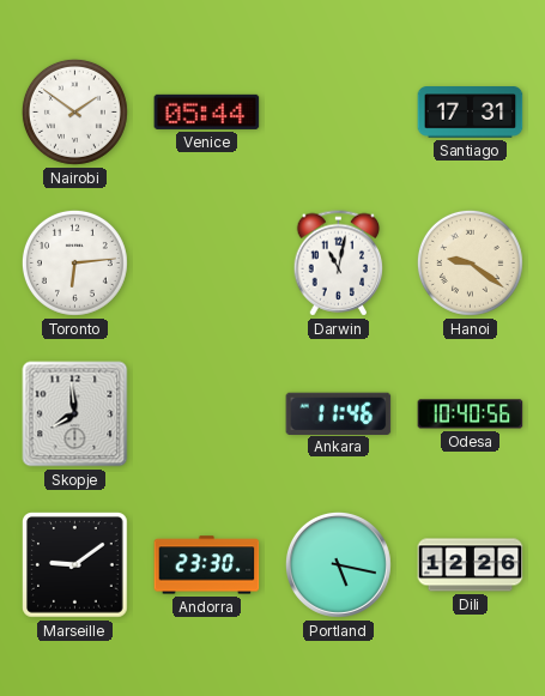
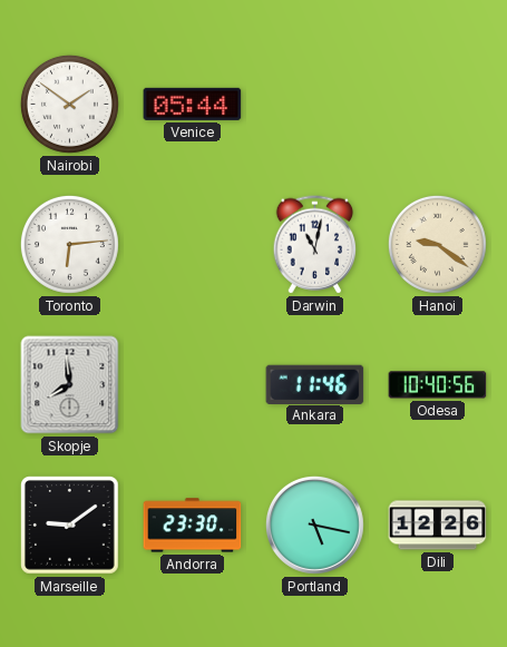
Santiago: 17:31 -> none
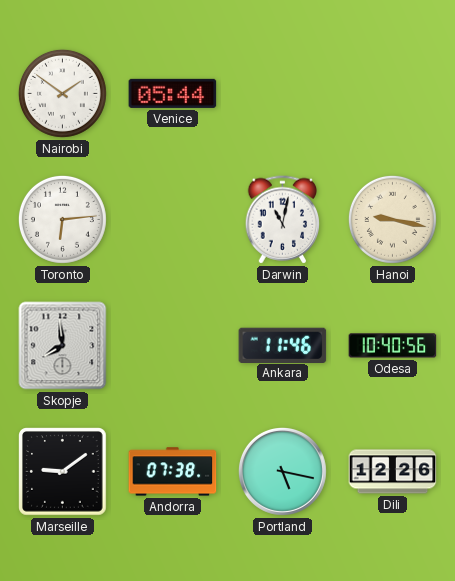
Hanoi: 9:21 -> 9:17
Andorra: 23:30 -> 07:38
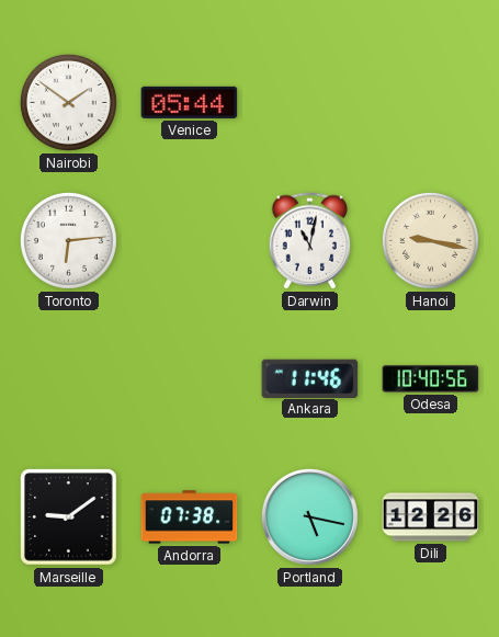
Skopje: 7:59 -> none
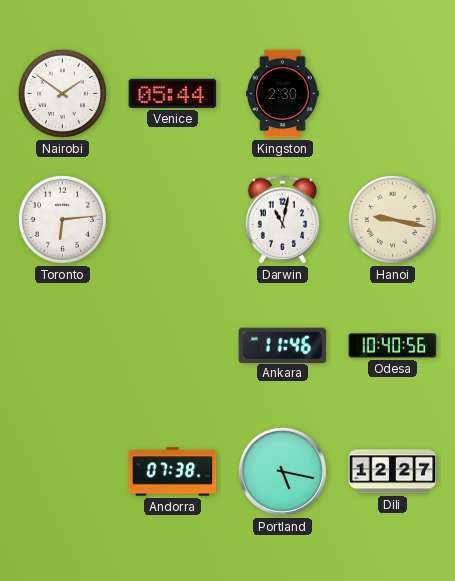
Kingston: none -> 2:30
Marseille: 9:09 -> none
Dili: 12:26 -> 12:27
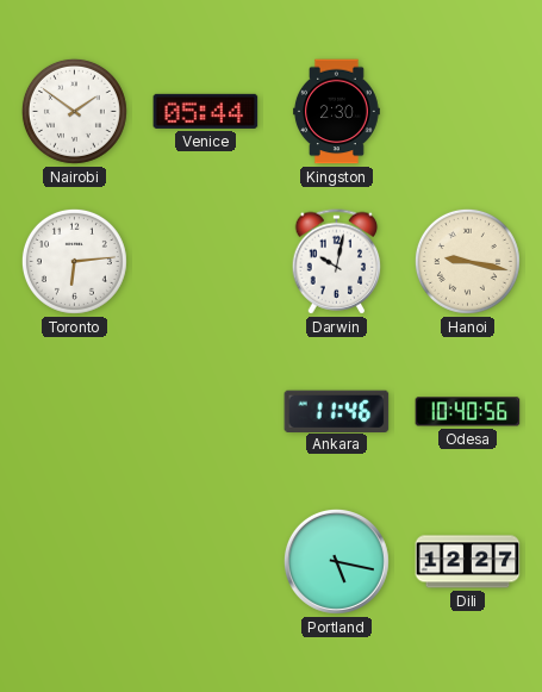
Darwin: 11:02 -> 10:02
Andorra: 07:38 -> none
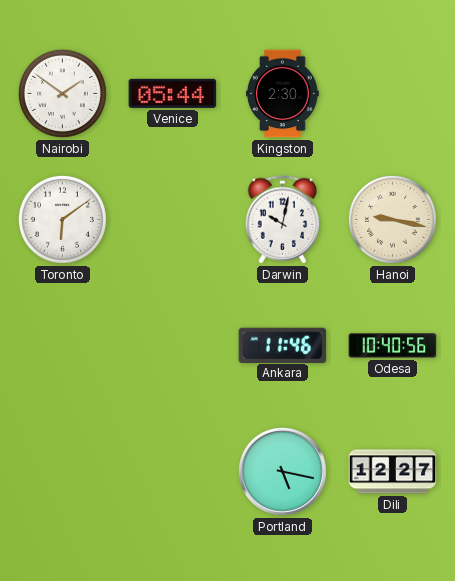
Toronto: 6:14 -> 6:09
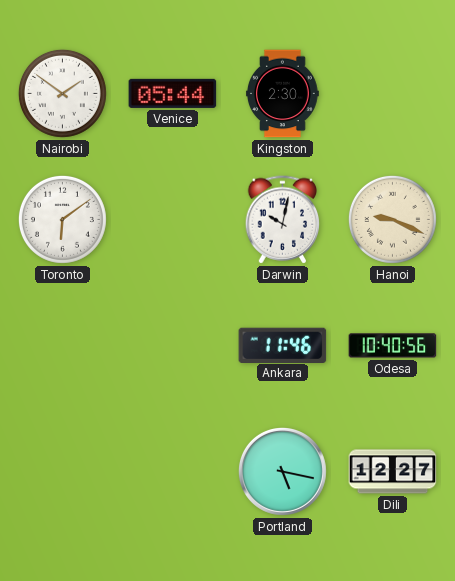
Hanoi: 9:17 -> 9:19
